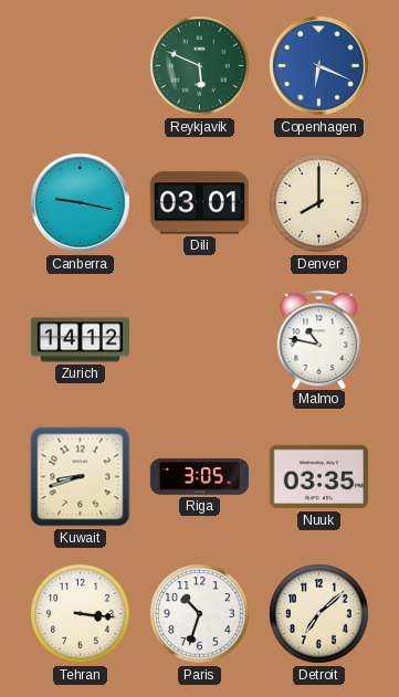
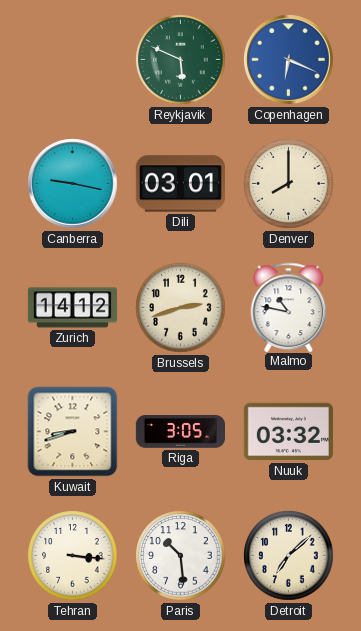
Brussels: none -> 2:42
Nuuk: 03:35 -> 03:32
Paris: 10:33 -> 10:29
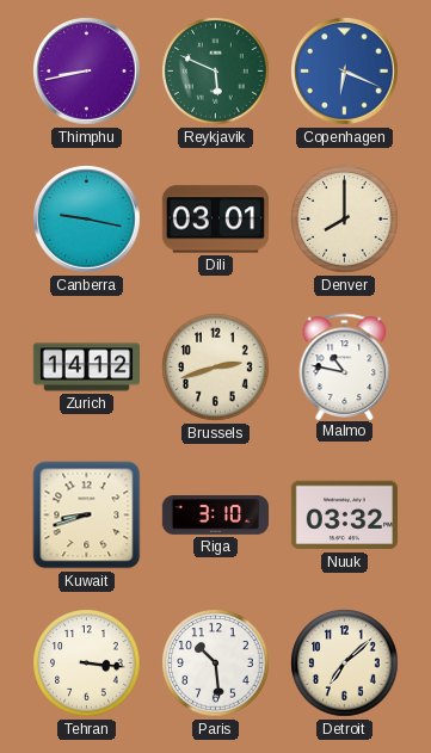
Thimphu: none -> 8:43
Riga: 3:05 -> 3:10
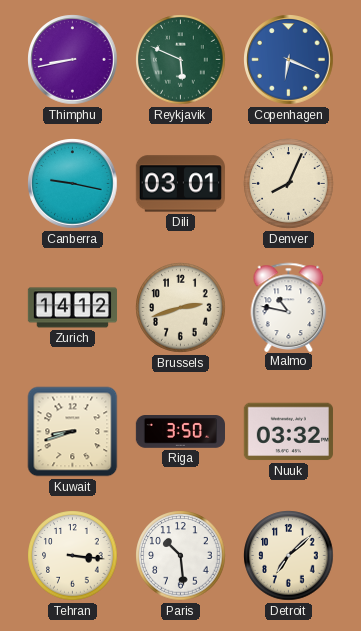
Denver: 8:00 -> 8:04
Riga: 3:10 -> 3:50
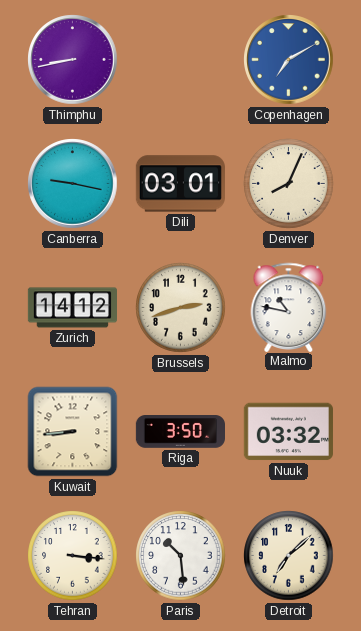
Reykjavik: 5:49 -> none
Copenhagen: 6:19 -> 7:10
Kuwait: 8:42 -> 8:44
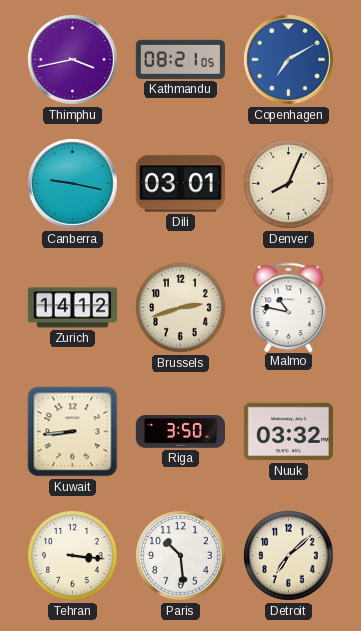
Thimphu: 8:43 -> 3:43
Kathmandu: none -> 08:21
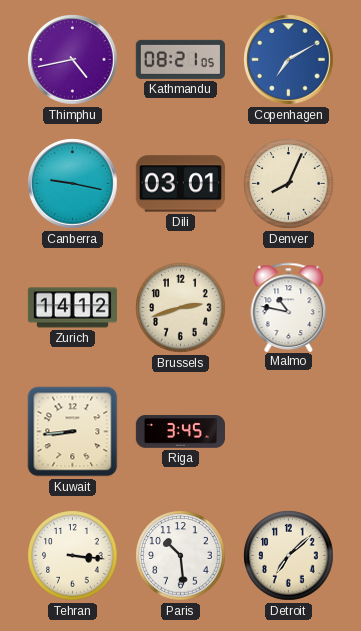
Thimphu: 3:43 -> 4:43
Riga: 3:50 -> 3:45
Nuuk: 03:32 -> none
